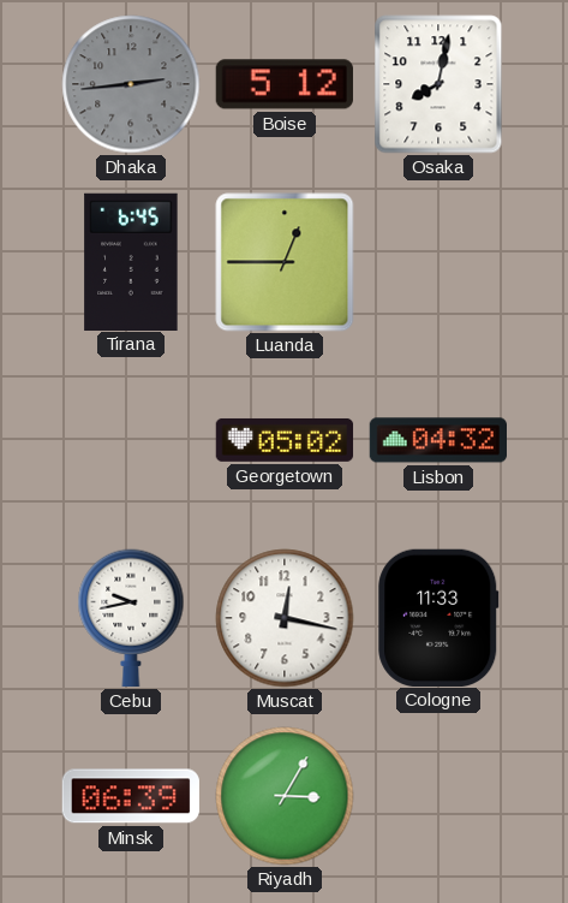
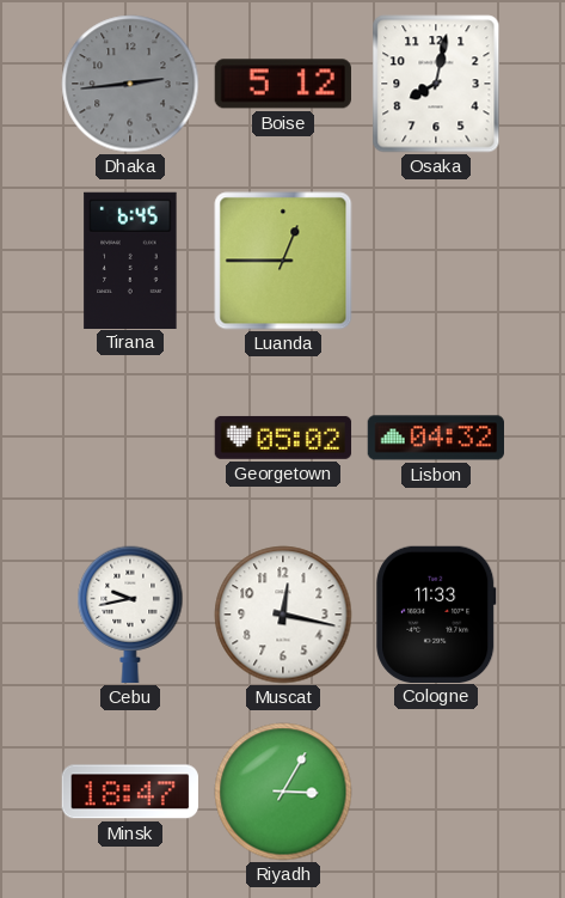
Minsk: 06:39 -> 18:47
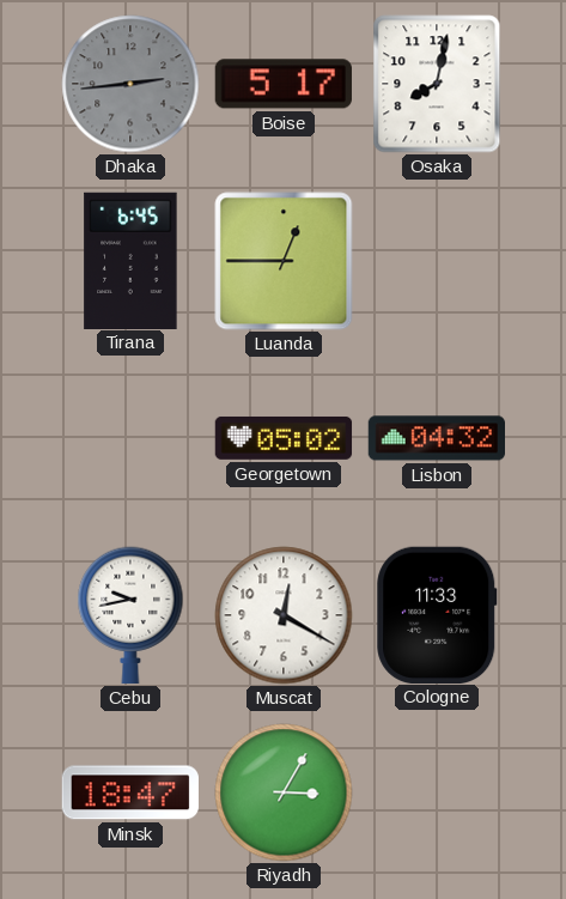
Boise: 5:12 -> 5:17
Muscat: 12:17 -> 12:20
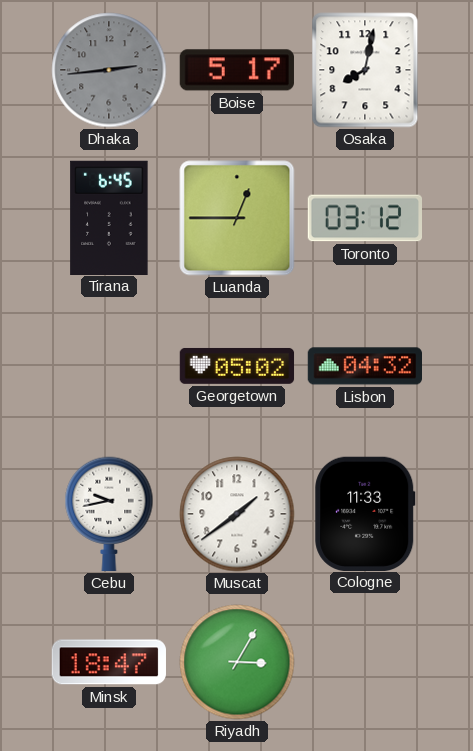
Toronto: none -> 03:12
Muscat: 12:20 -> 1:39
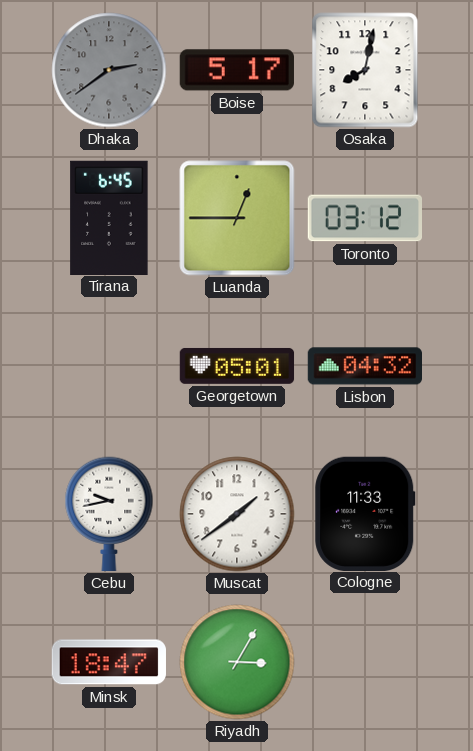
Dhaka: 2:44 -> 2:39
Georgetown: 05:02 -> 05:01
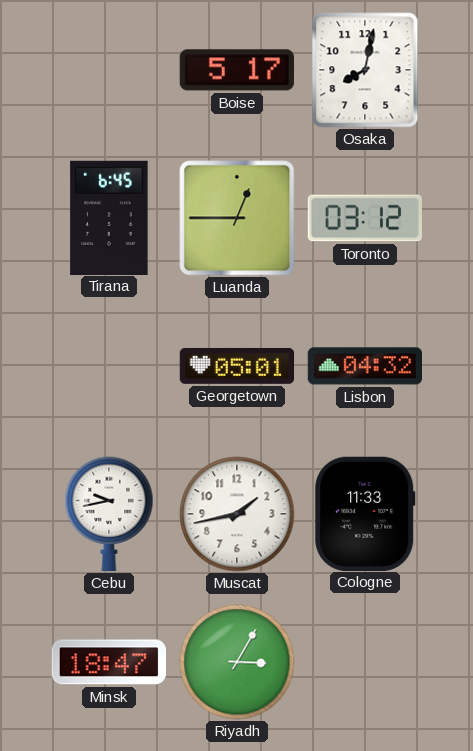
Dhaka: 2:39 -> none
Muscat: 1:39 -> 1:43
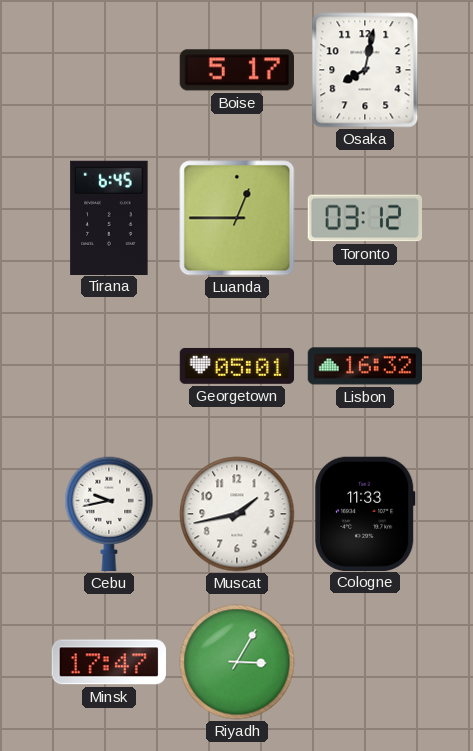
Lisbon: 04:32 -> 16:32
Minsk: 18:47 -> 17:47
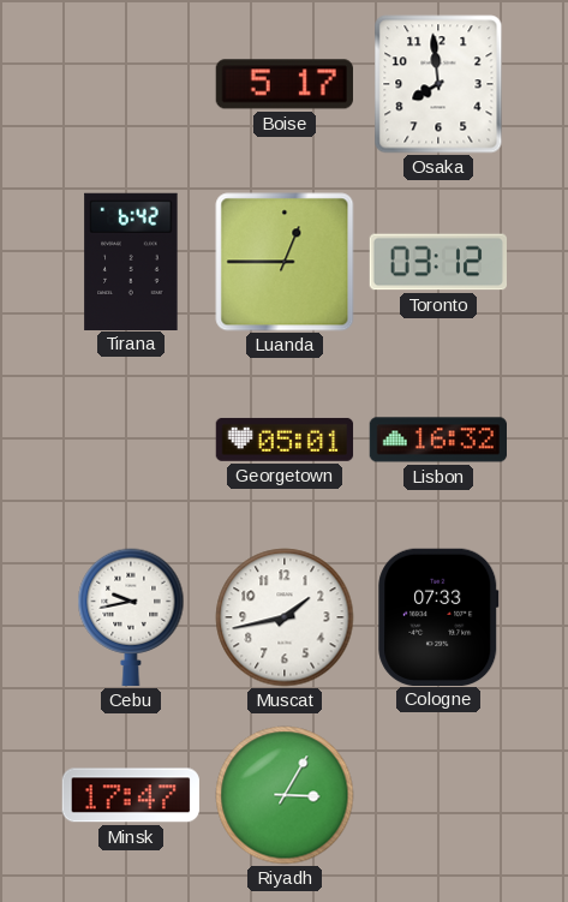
Osaka: 8:02 -> 7:59
Tirana: 6:45 -> 6:42
Cologne: 11:33 -> 07:33
